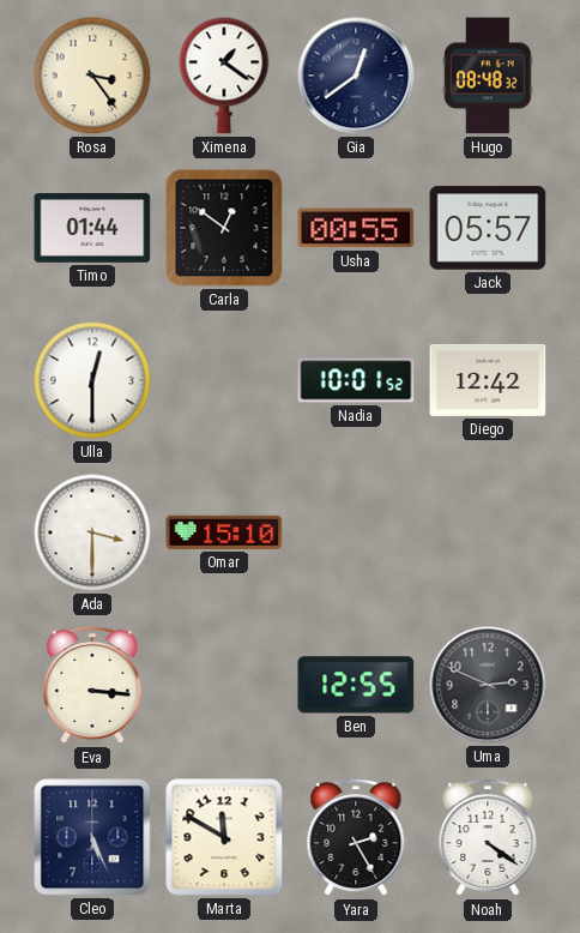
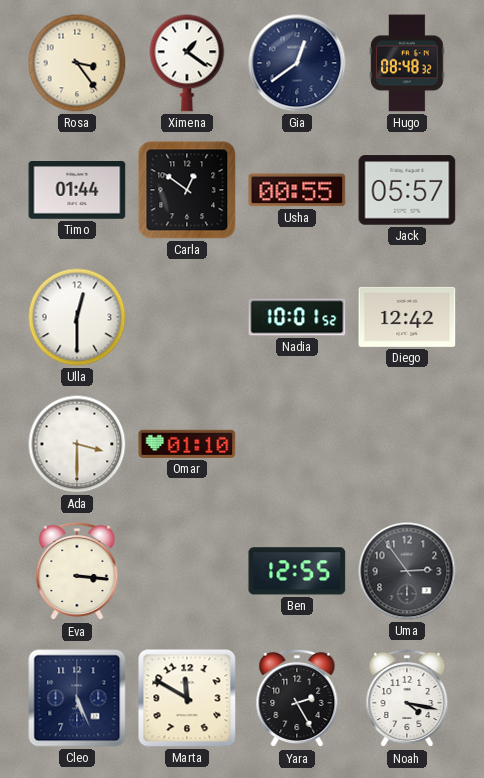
Omar: 15:10 -> 01:10
Uma: 2:49 -> 2:54
Noah: 4:21 -> 4:17
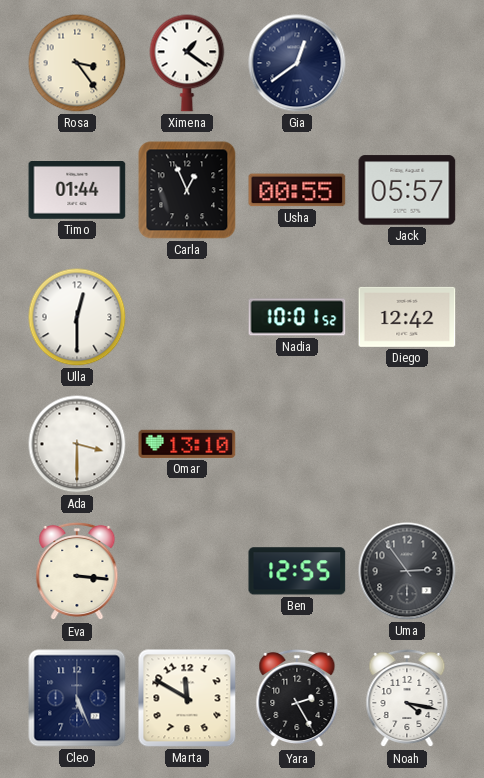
Hugo: 08:48 -> none
Carla: 12:51 -> 12:56
Omar: 01:10 -> 13:10
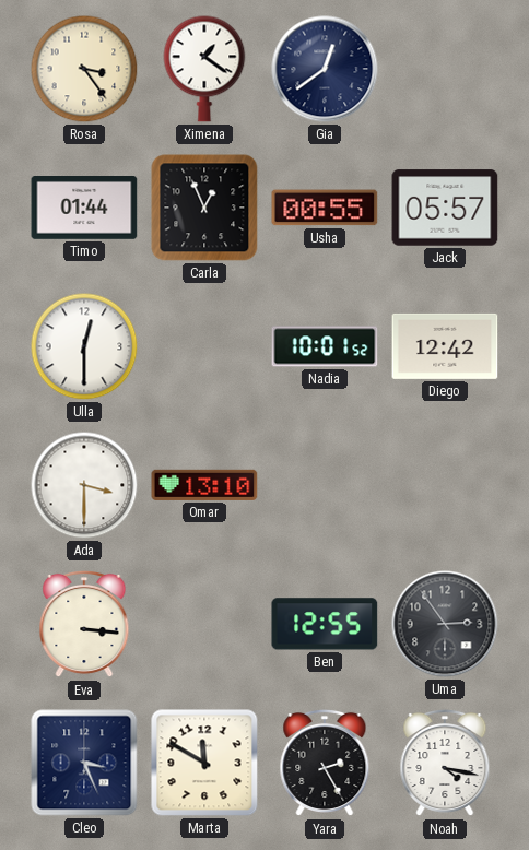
Cleo: 5:26 -> 3:26
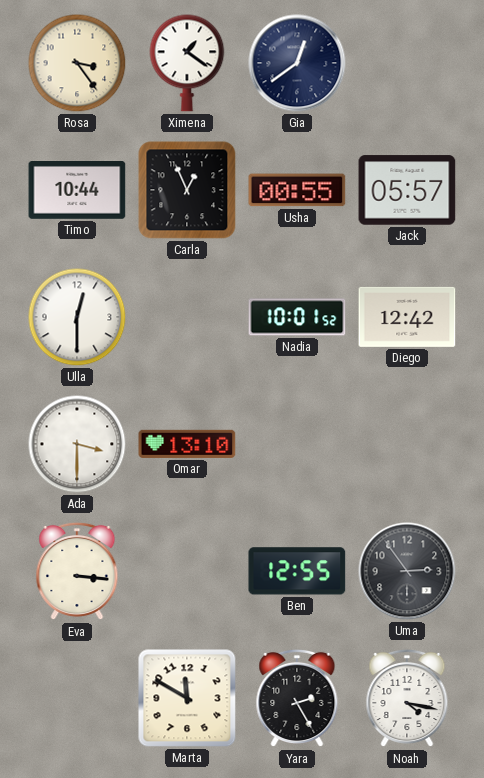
Timo: 01:44 -> 10:44
Cleo: 3:26 -> none
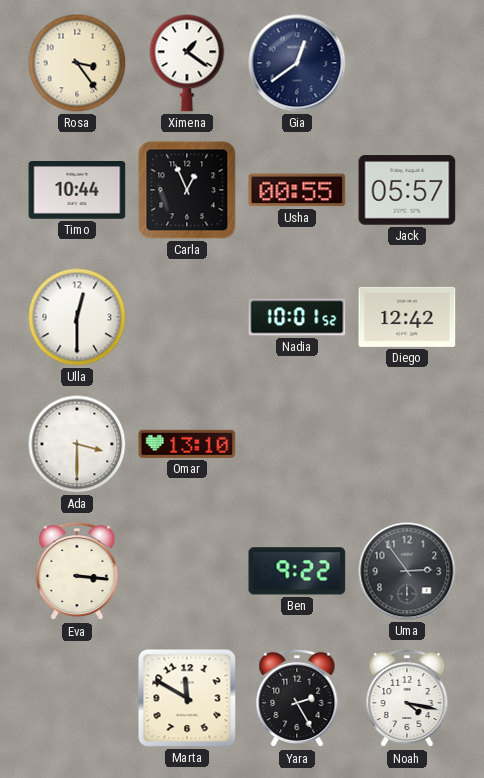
Ben: 12:55 -> 9:22
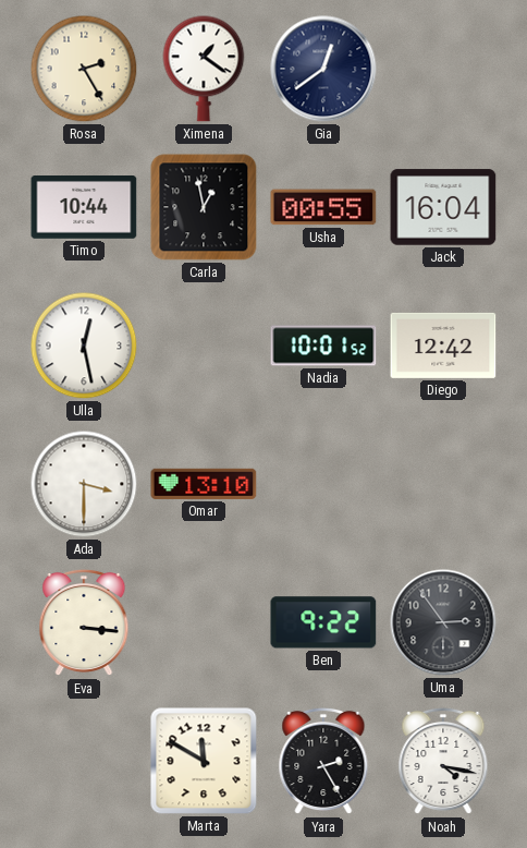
Rosa: 3:24 -> 2:25
Carla: 12:56 -> 12:58
Jack: 05:57 -> 16:04
Ulla: 12:30 -> 12:28
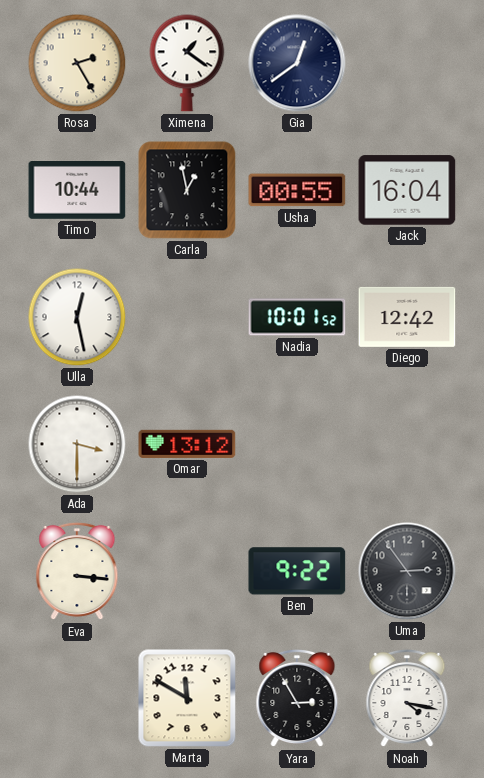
Omar: 13:10 -> 13:12
Yara: 2:25 -> 2:55
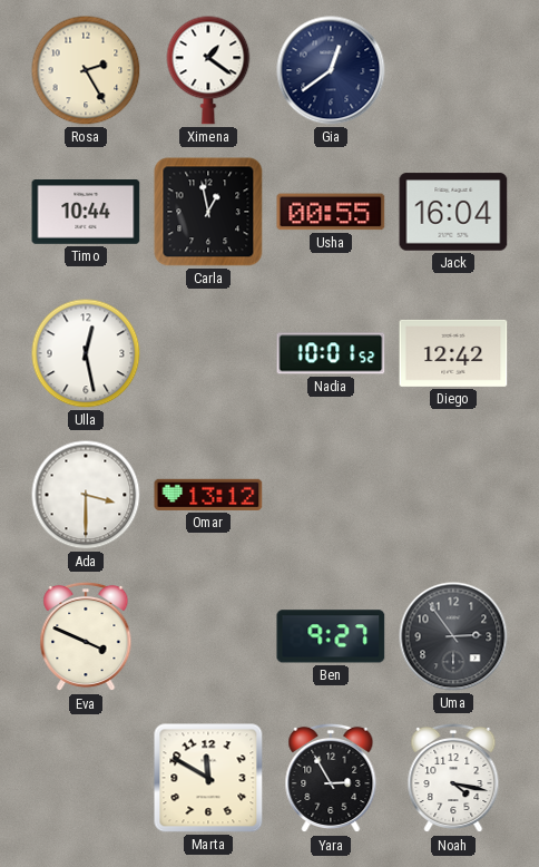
Eva: 3:16 -> 3:49
Ben: 9:22 -> 9:27
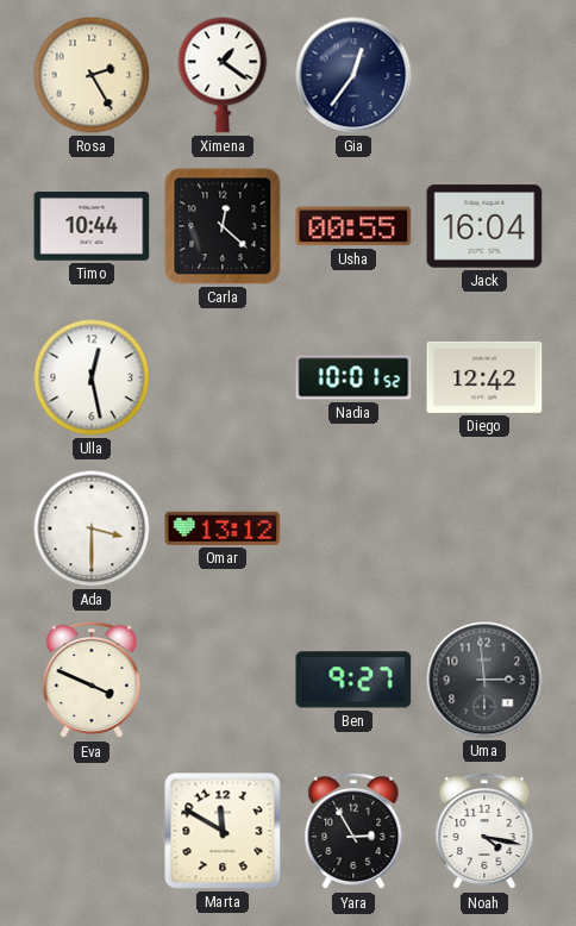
Gia: 12:39 -> 12:36
Carla: 12:58 -> 12:22
Uma: 2:54 -> 2:59
